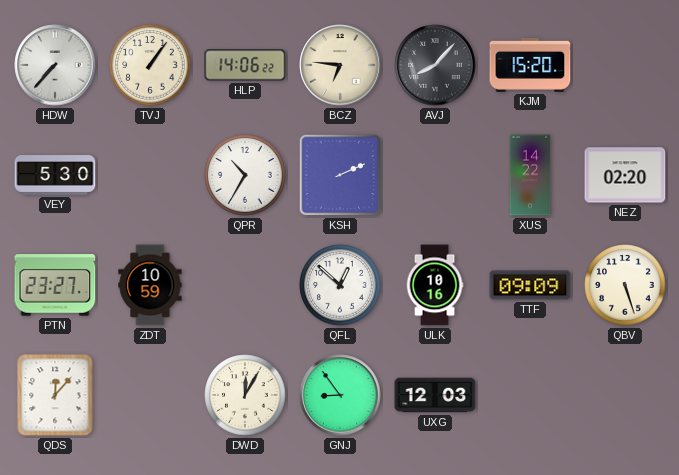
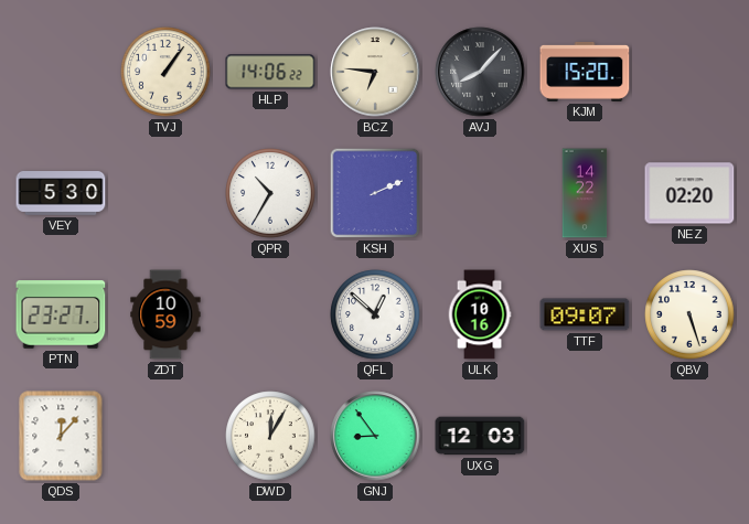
HDW: 7:37 -> none
TTF: 09:09 -> 09:07
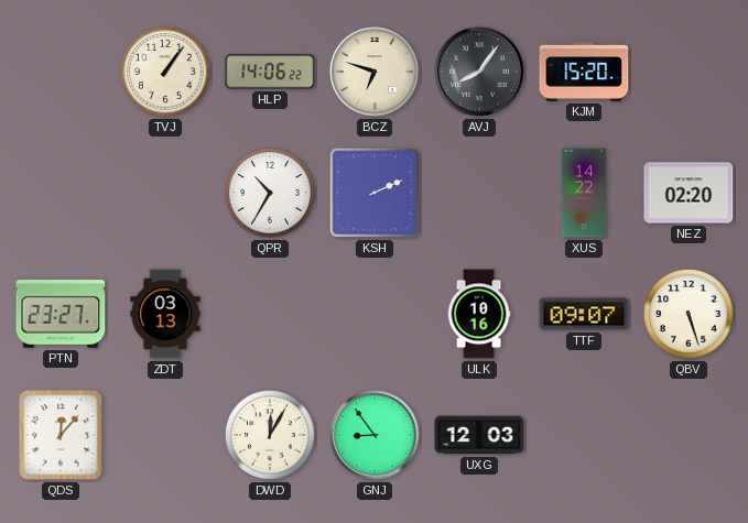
BCZ: 6:46 -> 6:48
AVJ: 8:07 -> 8:06
VEY: 5:30 -> none
ZDT: 10:59 -> 03:13
QFL: 12:52 -> none
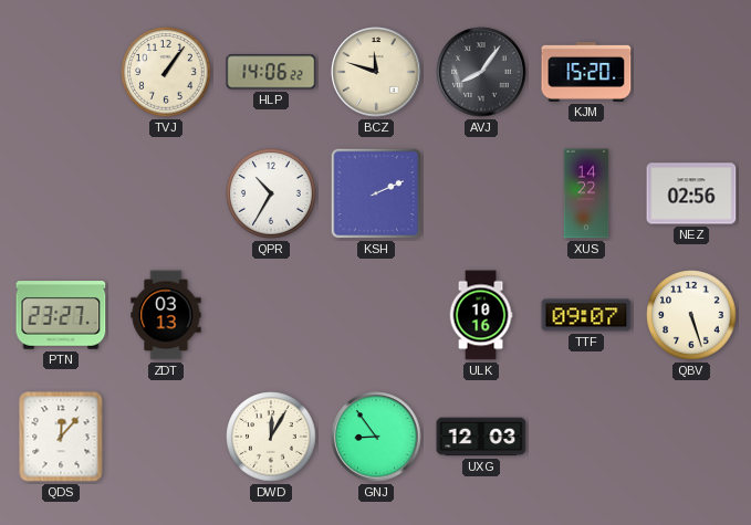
BCZ: 6:48 -> 11:48
NEZ: 02:20 -> 02:56
